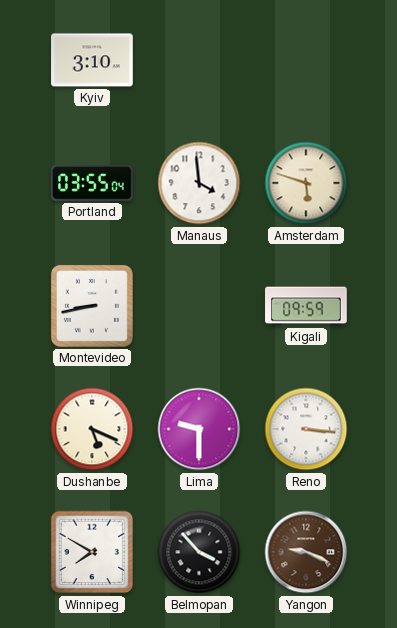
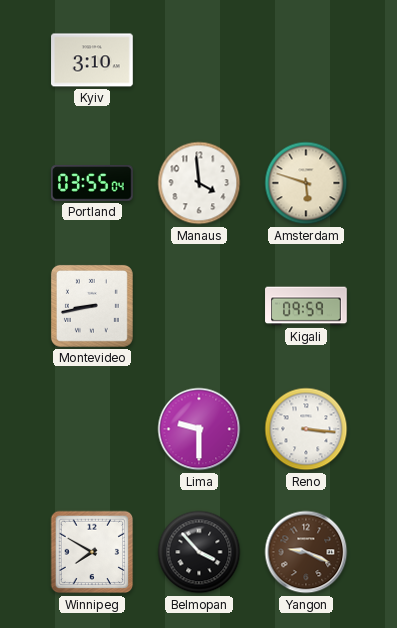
Dushanbe: 5:19 -> none
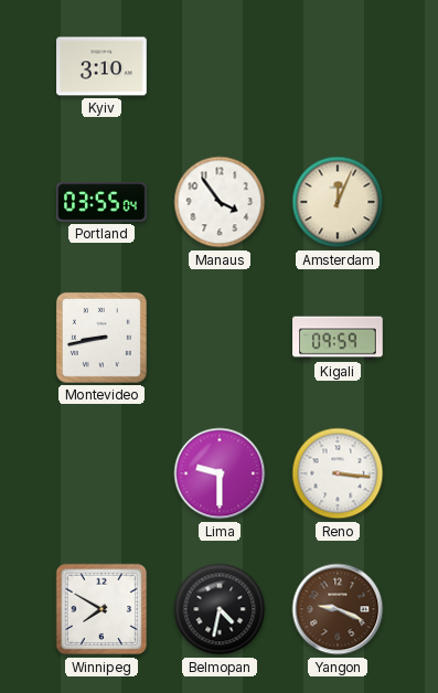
Manaus: 3:59 -> 3:54
Amsterdam: 5:48 -> 12:04
Belmopan: 3:53 -> 4:32
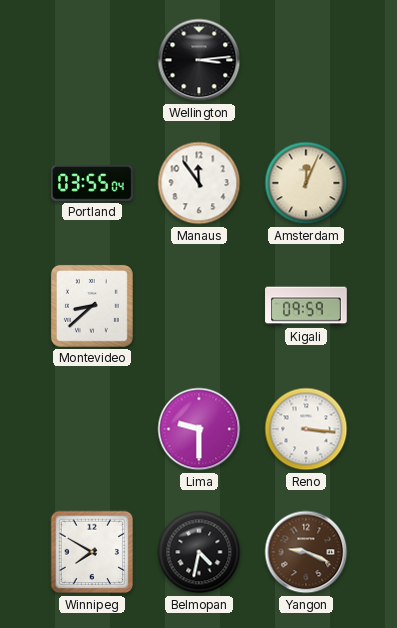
Kyiv: 3:10 -> none
Wellington: none -> 3:14
Manaus: 3:54 -> 11:54
Montevideo: 8:43 -> 8:38
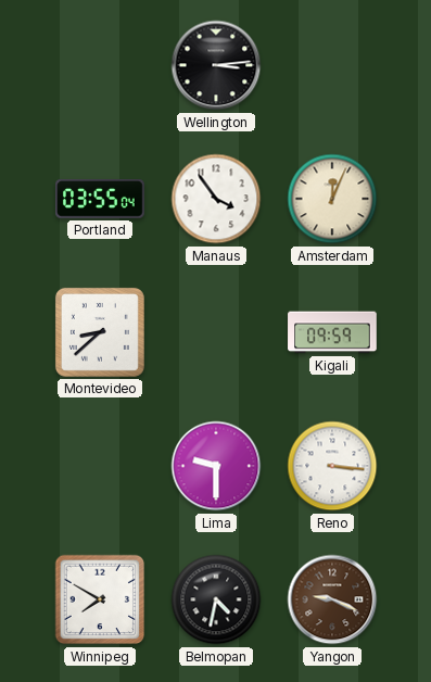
Manaus: 11:54 -> 3:54
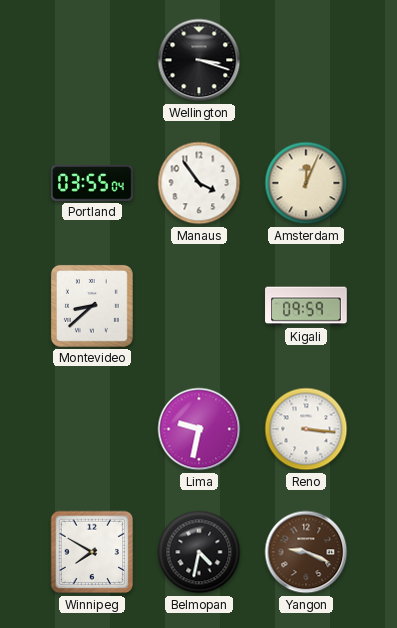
Wellington: 3:14 -> 3:18
Lima: 9:30 -> 9:32
